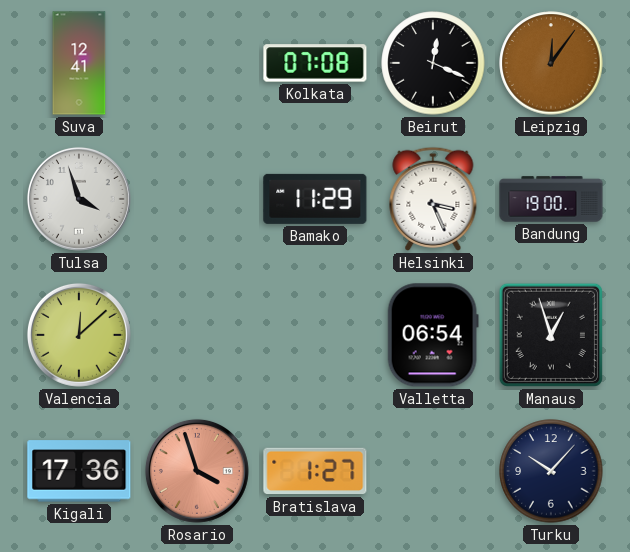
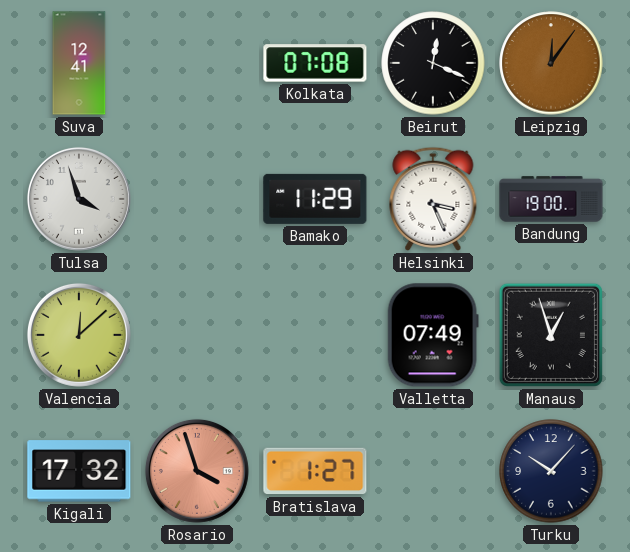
Valletta: 06:54 -> 07:49
Kigali: 17:36 -> 17:32
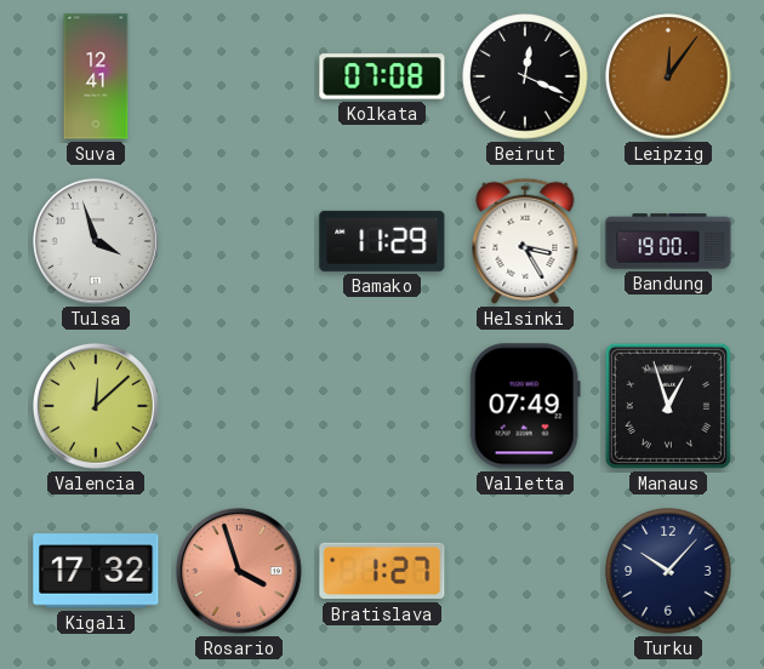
Helsinki: 3:26 -> 3:25
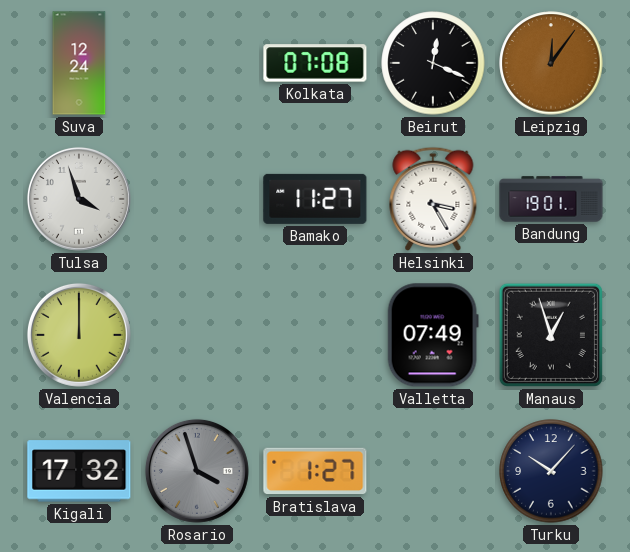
Suva: 12:41 -> 12:24
Bamako: 11:29 -> 11:27
Bandung: 19:00 -> 19:01
Valencia: 12:08 -> 12:00
Rosario dial: salmon -> grey
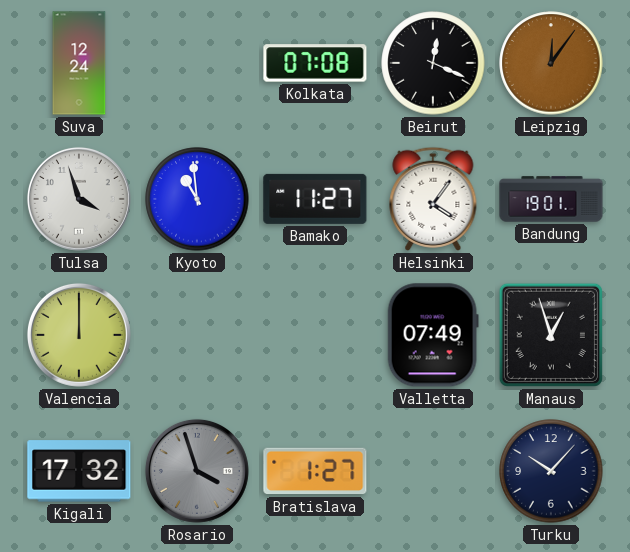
Kyoto: none -> 10:59
Helsinki: 3:25 -> 4:06
